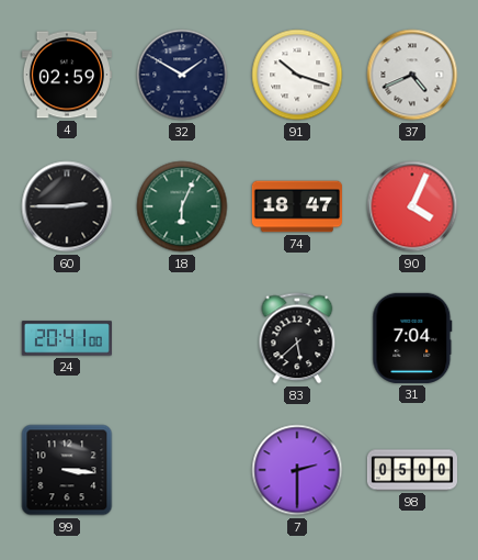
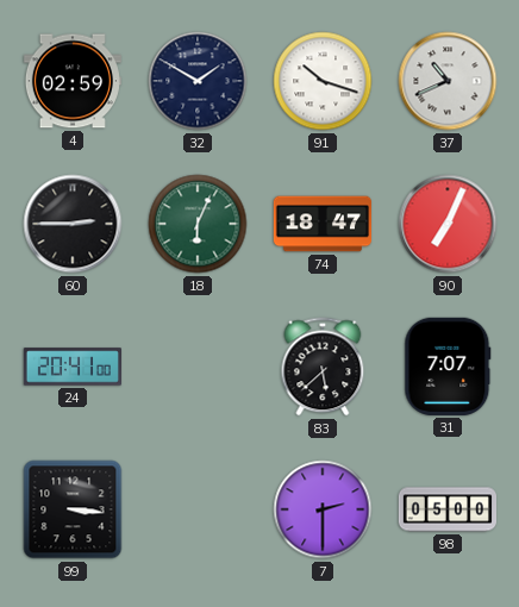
37: 4:41 -> 10:41
90: 4:04 -> 7:04
31: 7:04 -> 7:07
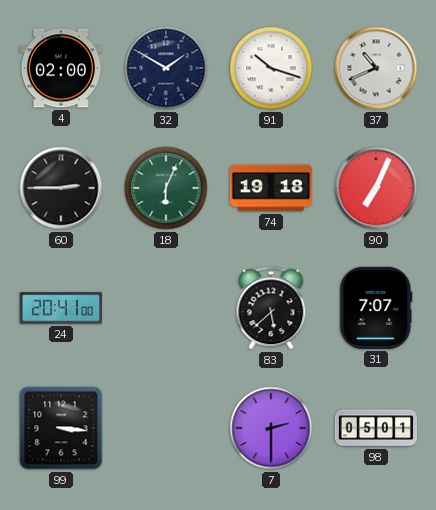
4: 02:59 -> 02:00
74: 18:47 -> 19:18
98: 05:00 -> 05:01
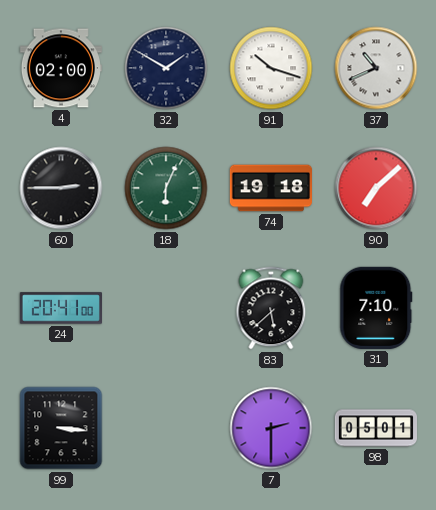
90: 7:04 -> 7:08
31: 7:07 -> 7:10
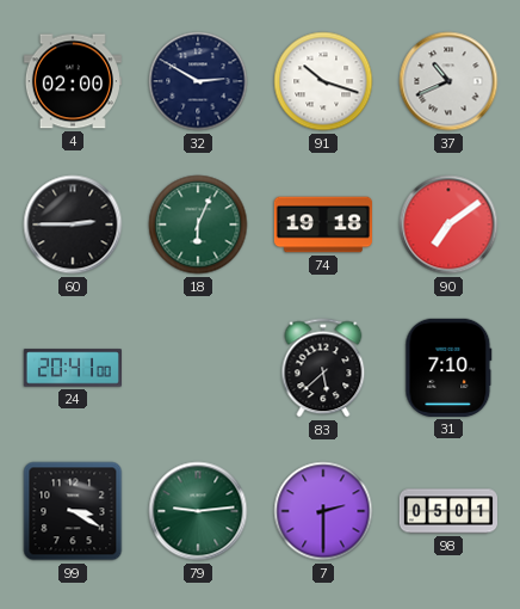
32: 1:50 -> 2:50
90: 7:08 -> 7:09
99: 3:16 -> 3:20
79: none -> 9:14
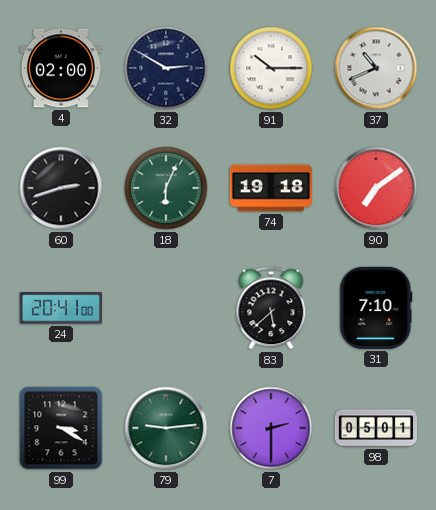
91: 10:18 -> 10:15
60: 2:45 -> 2:42
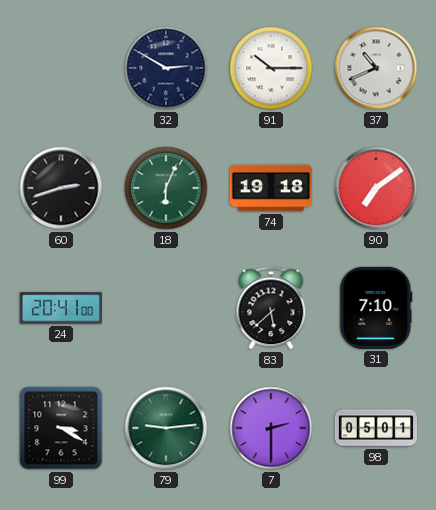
4: 02:00 -> none
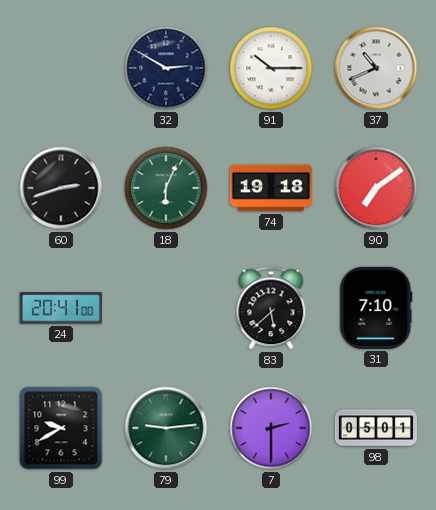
99: 3:20 -> 9:40
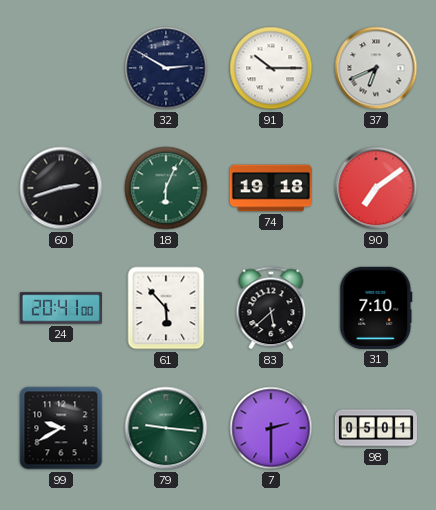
37: 10:41 -> 6:41
61: none -> 5:53
79: 9:14 -> 9:16
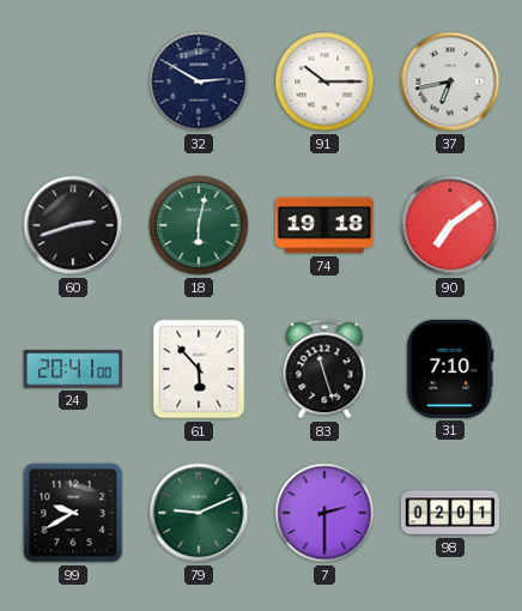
37: 6:41 -> 6:43
18: 6:04 -> 6:02
83: 5:38 -> 11:27
79: 9:16 -> 9:11
98: 05:01 -> 02:01
